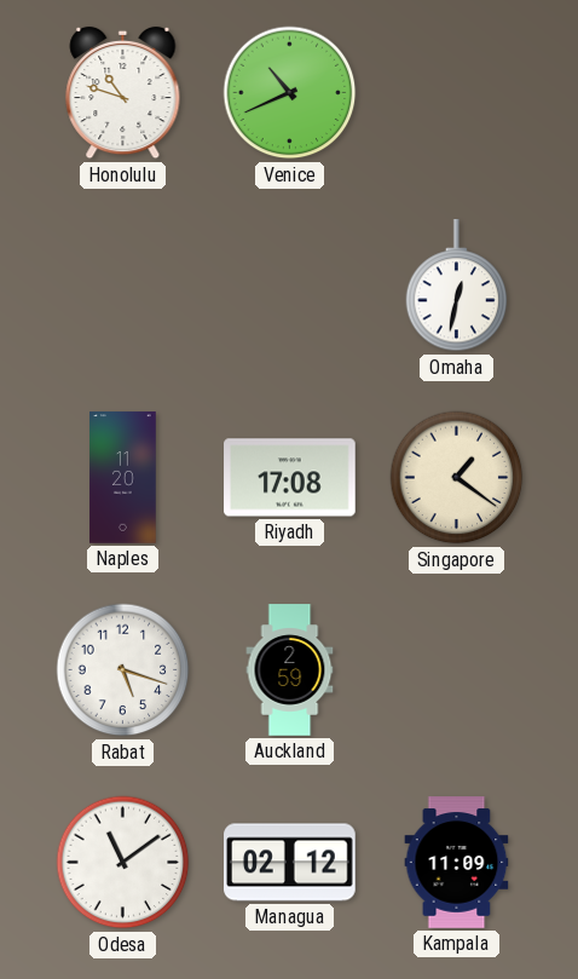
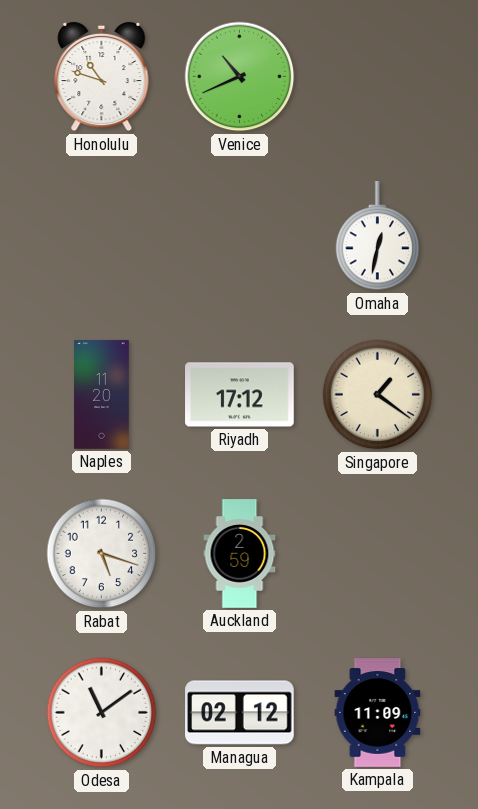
Riyadh: 17:08 -> 17:12
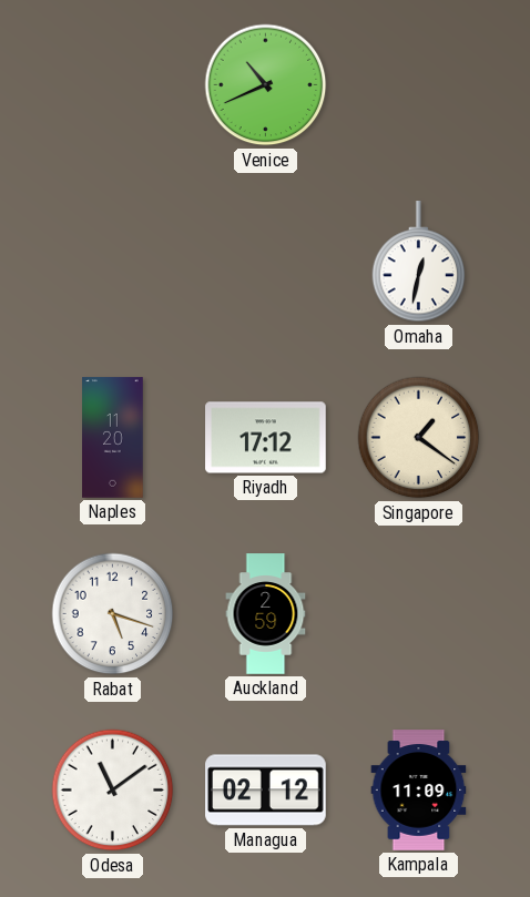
Honolulu: 10:48 -> none
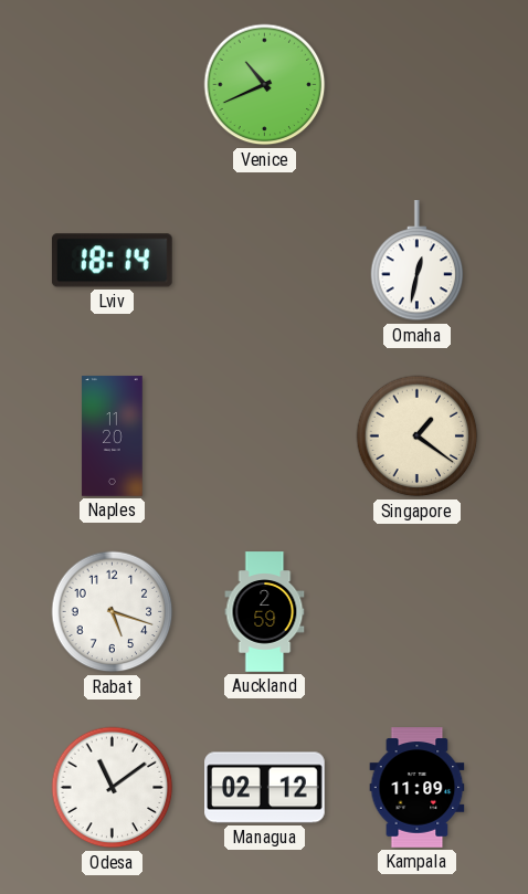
Lviv: none -> 18:14
Riyadh: 17:12 -> none
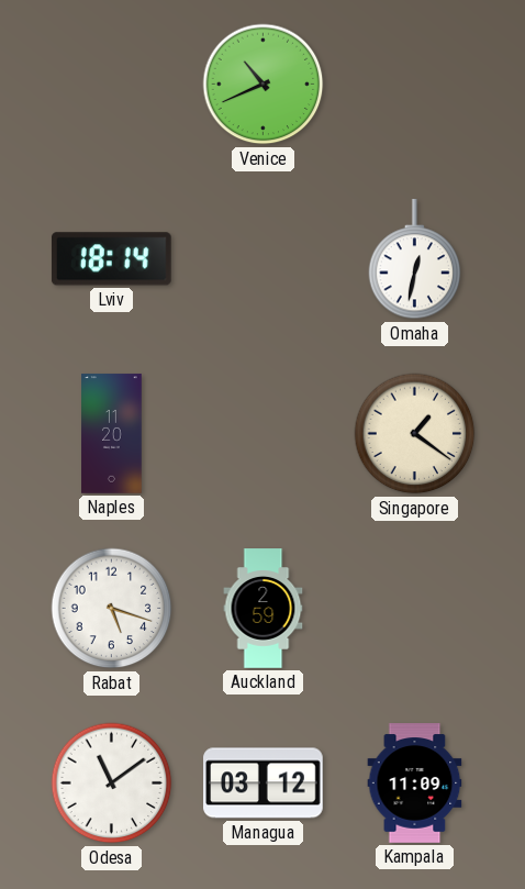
Managua: 02:12 -> 03:12
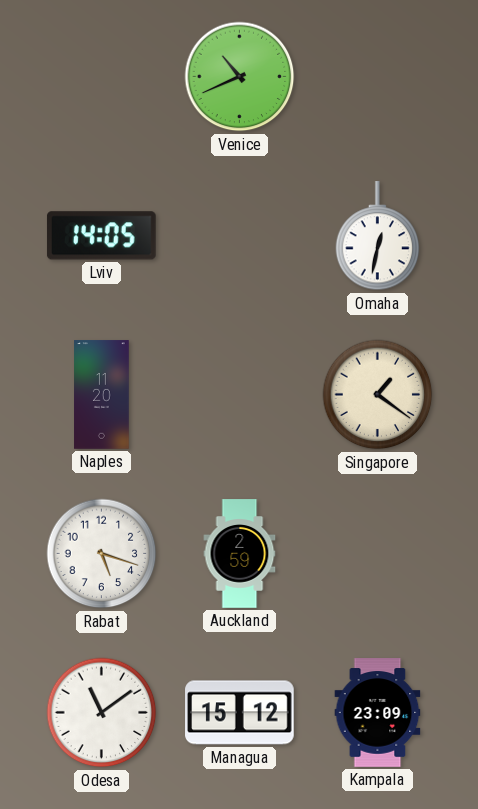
Lviv: 18:14 -> 14:05
Managua: 03:12 -> 15:12
Kampala: 11:09 -> 23:09
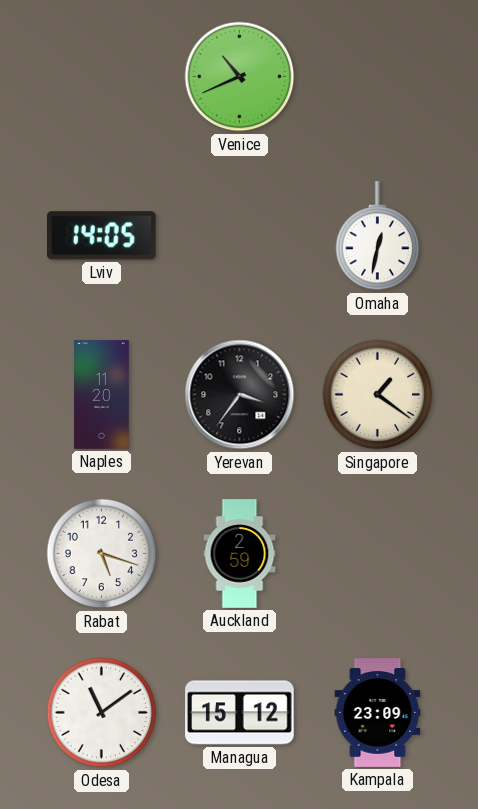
Yerevan: none -> 3:36
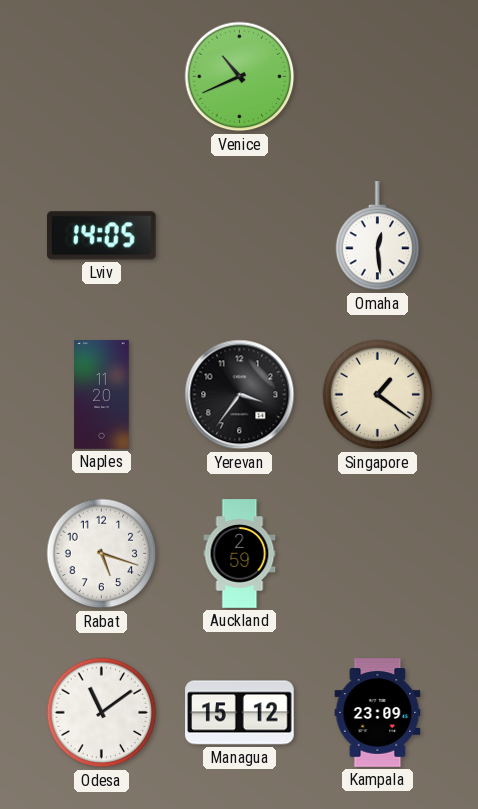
Omaha: 12:32 -> 12:29
